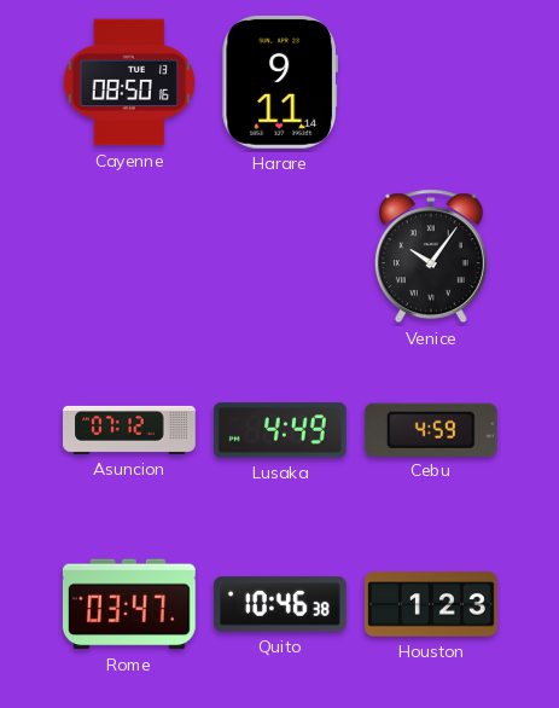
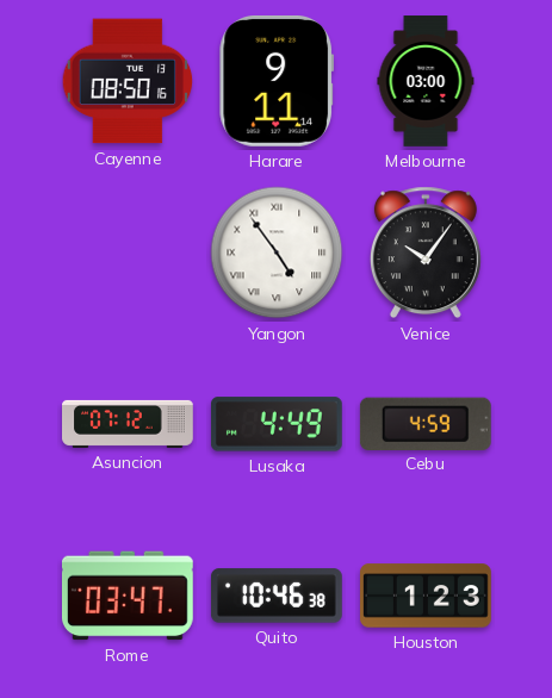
Melbourne: none -> 03:00
Yangon: none -> 4:54
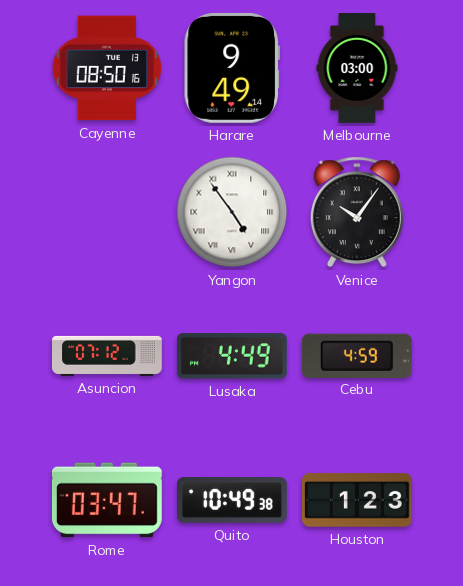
Harare: 9:11 -> 9:49
Quito: 10:46 -> 10:49
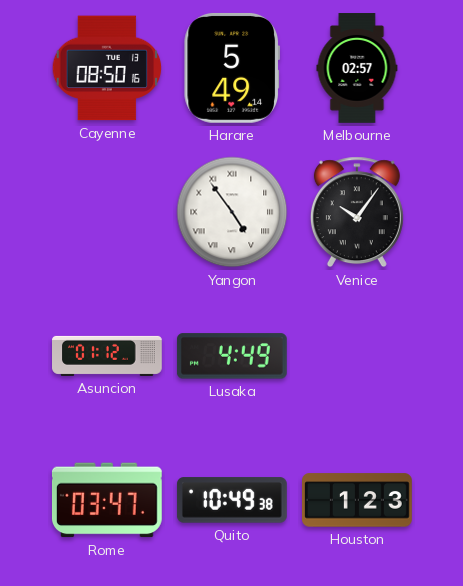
Harare: 9:49 -> 5:49
Melbourne: 03:00 -> 02:57
Asuncion: 07:12 -> 01:12
Cebu: 4:59 -> none
